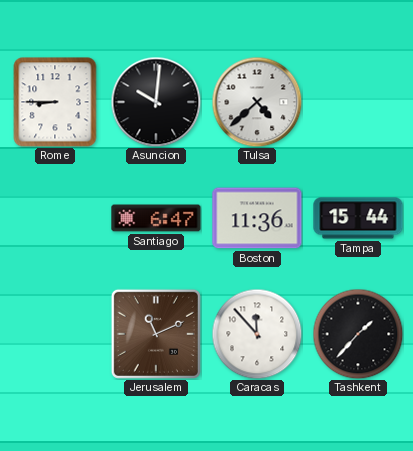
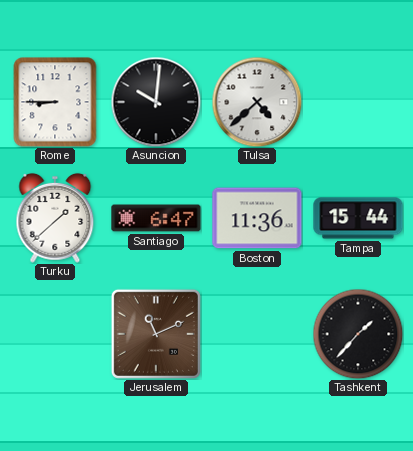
Turku: none -> 1:38
Caracas: 11:53 -> none
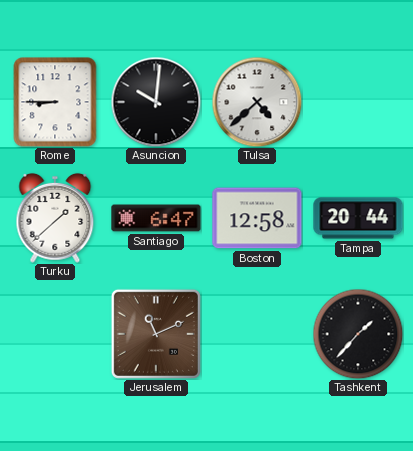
Boston: 11:36 -> 12:58
Tampa: 15:44 -> 20:44
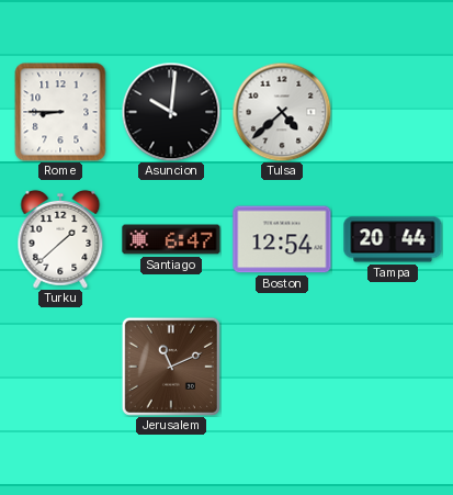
Boston: 12:58 -> 12:54
Tashkent: 1:37 -> none
